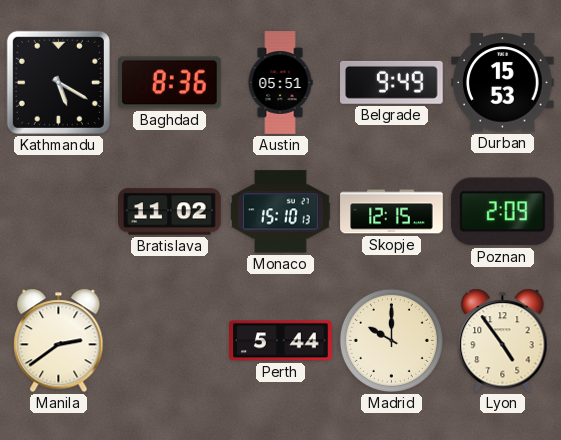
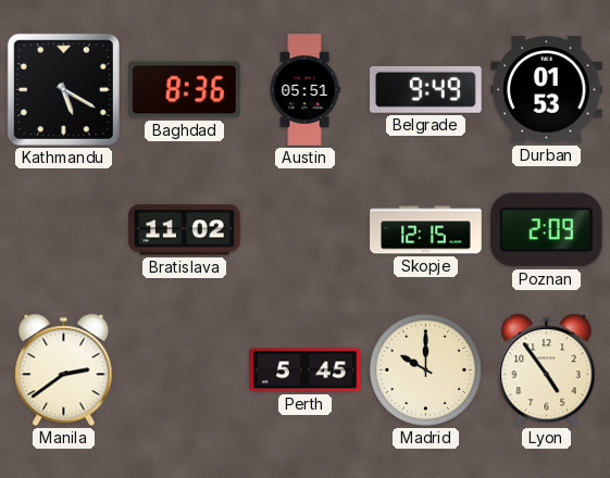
Durban: 15:53 -> 01:53
Monaco: 15:10 -> none
Perth: 5:44 -> 5:45
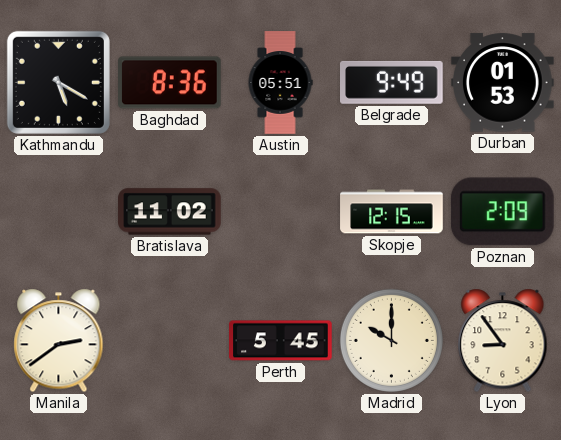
Lyon: 4:54 -> 8:54
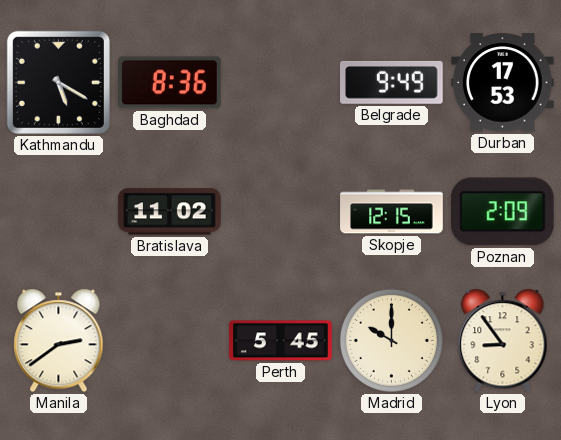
Austin: 05:51 -> none
Durban: 01:53 -> 17:53
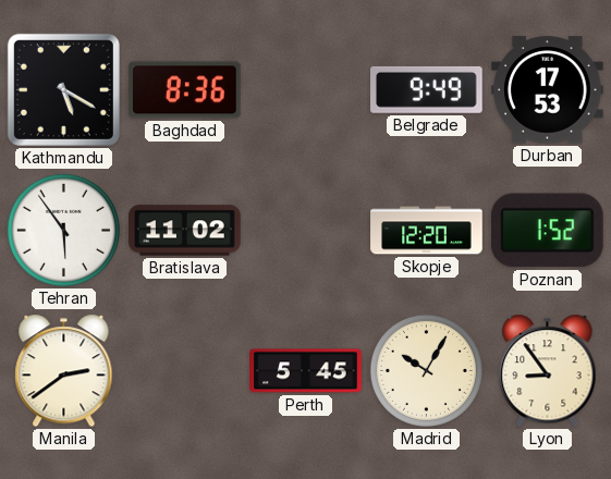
Tehran: none -> 5:54
Skopje: 12:15 -> 12:20
Poznan: 2:09 -> 1:52
Madrid: 10:00 -> 10:05
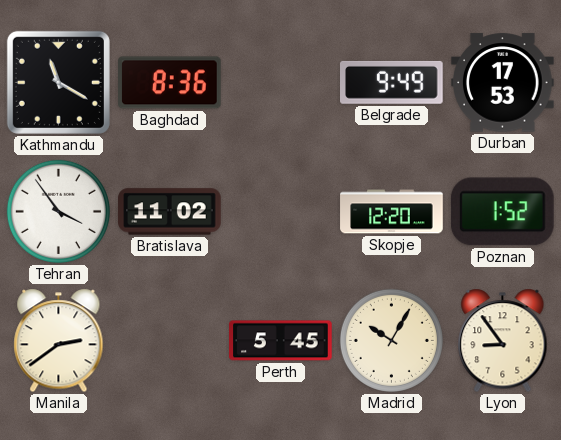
Kathmandu: 5:20 -> 11:20
Tehran: 5:54 -> 3:54
